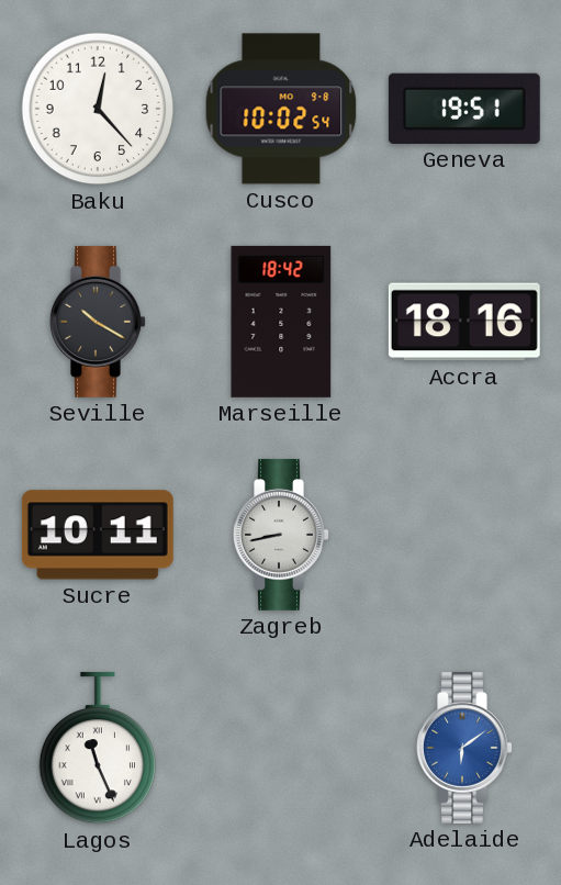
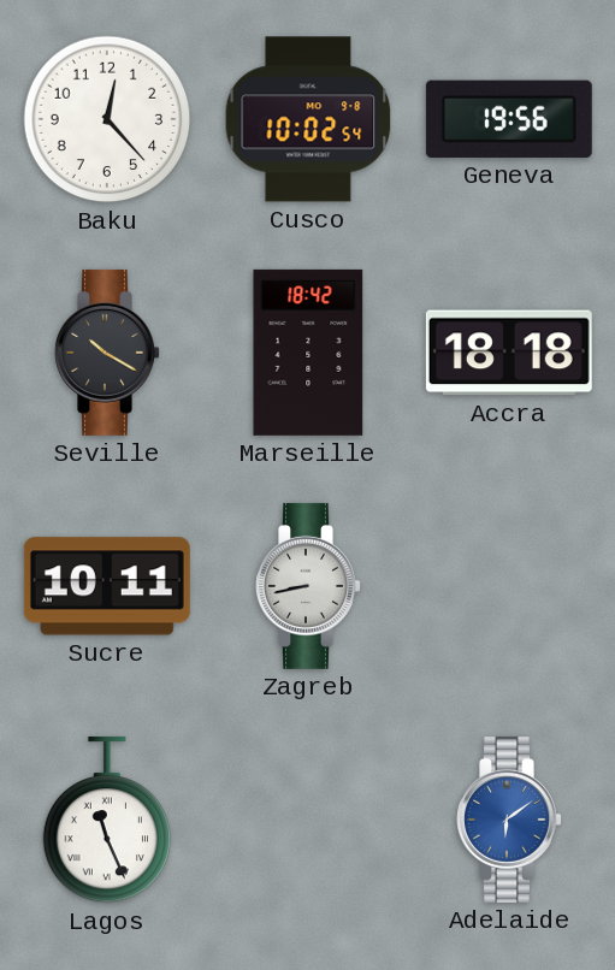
Geneva: 19:51 -> 19:56
Accra: 18:16 -> 18:18
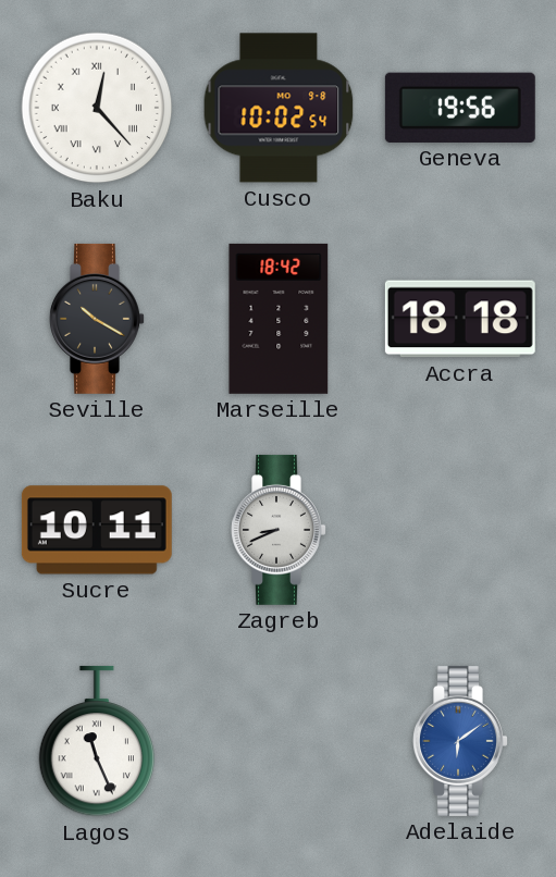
Baku numerals: Arabic -> Roman
Zagreb: 8:43 -> 8:41
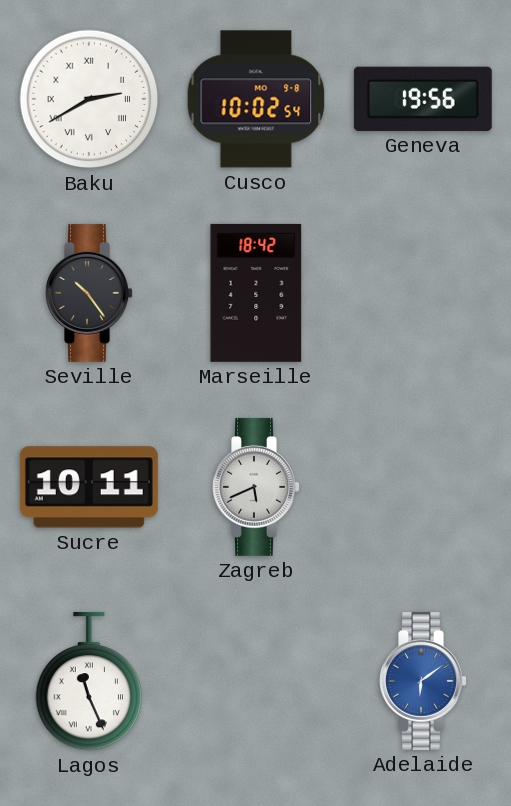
Baku: 12:23 -> 2:40
Seville: 10:20 -> 10:24
Accra: 18:18 -> none
Zagreb: 8:41 -> 5:41
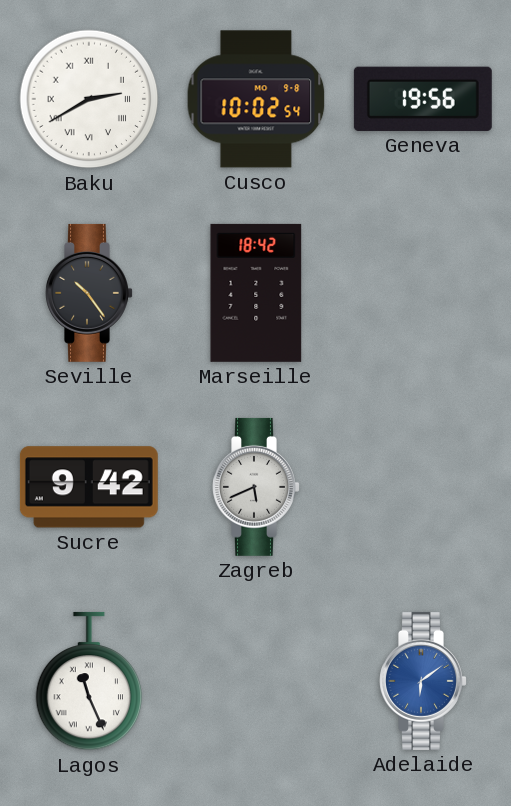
Sucre: 10:11 -> 9:42
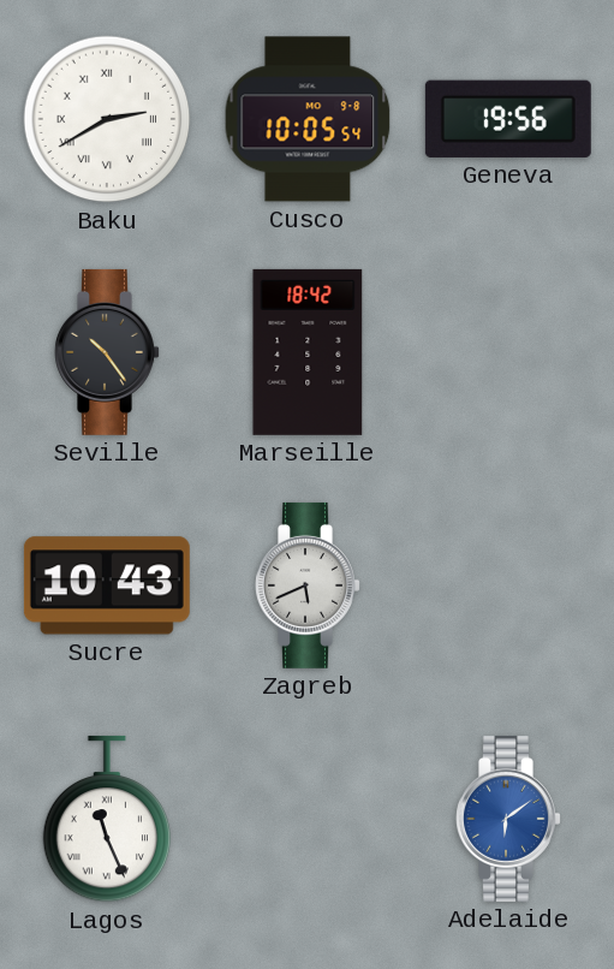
Cusco: 10:02 -> 10:05
Sucre: 9:42 -> 10:43
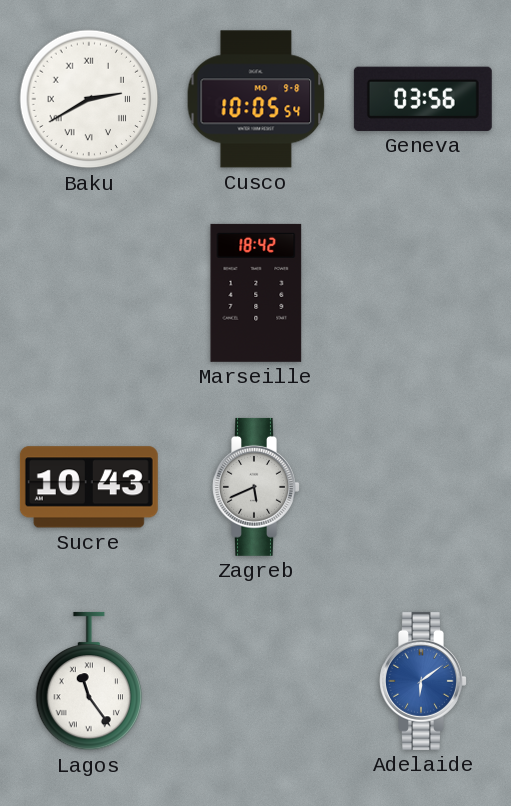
Geneva: 19:56 -> 03:56
Seville: 10:24 -> none
Lagos: 11:26 -> 11:24
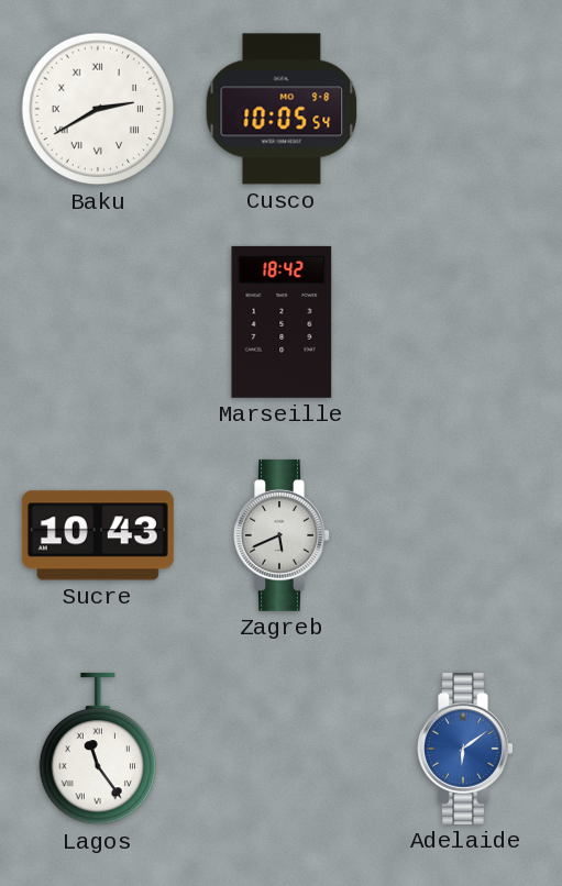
Geneva: 03:56 -> none
